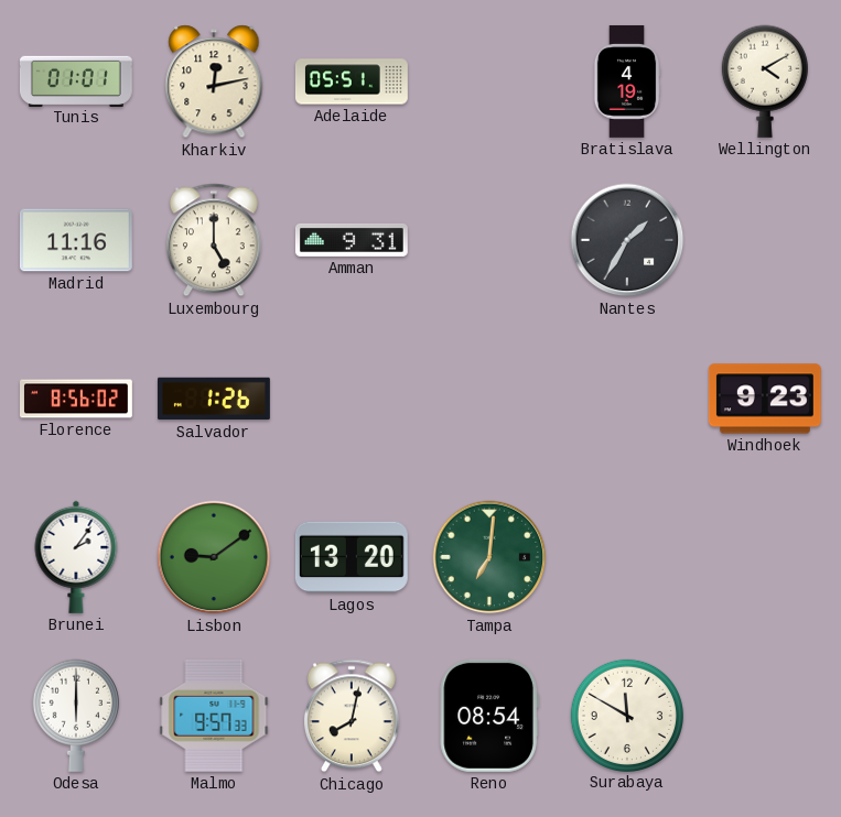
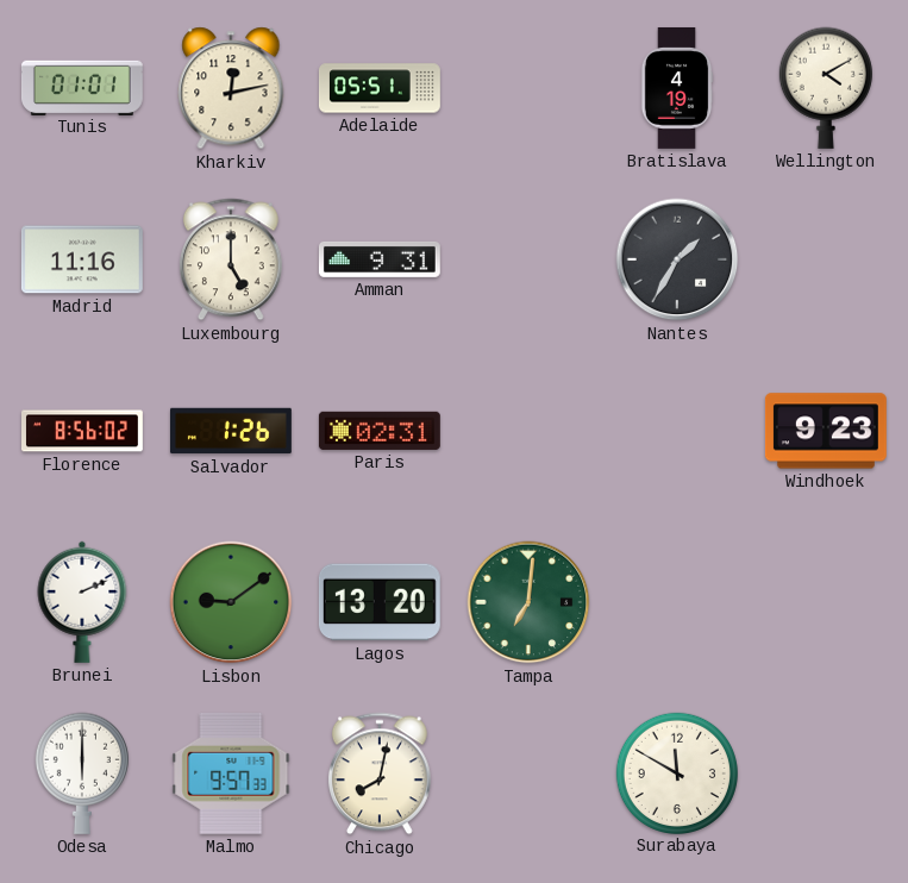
Paris: none -> 02:31
Brunei: 2:06 -> 2:11
Reno: 08:54 -> none
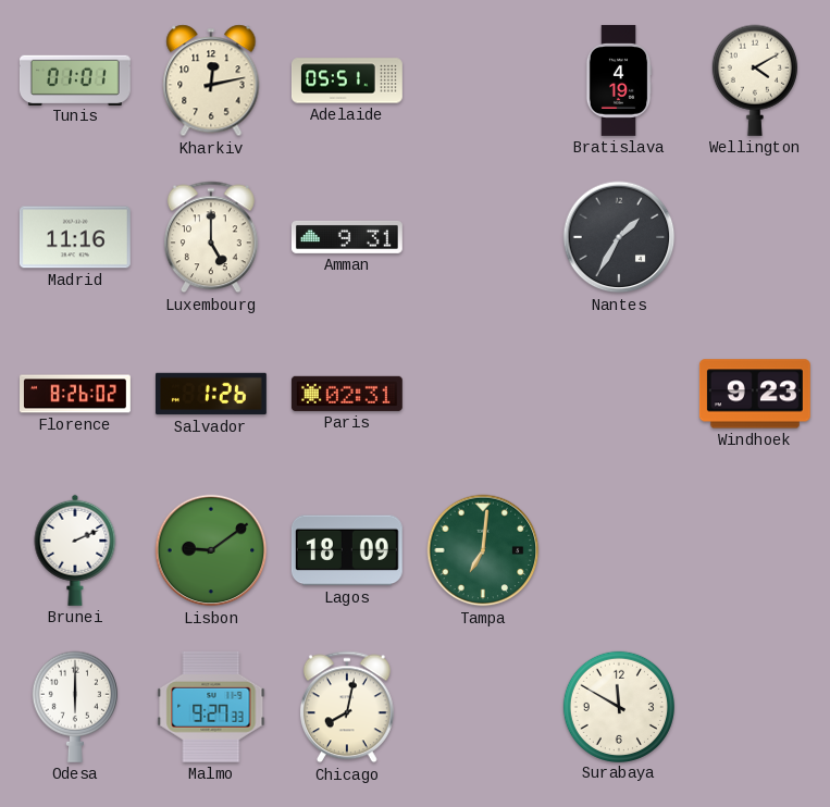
Florence: 8:56 -> 8:26
Lagos: 13:20 -> 18:09
Malmo: 9:57 -> 9:27
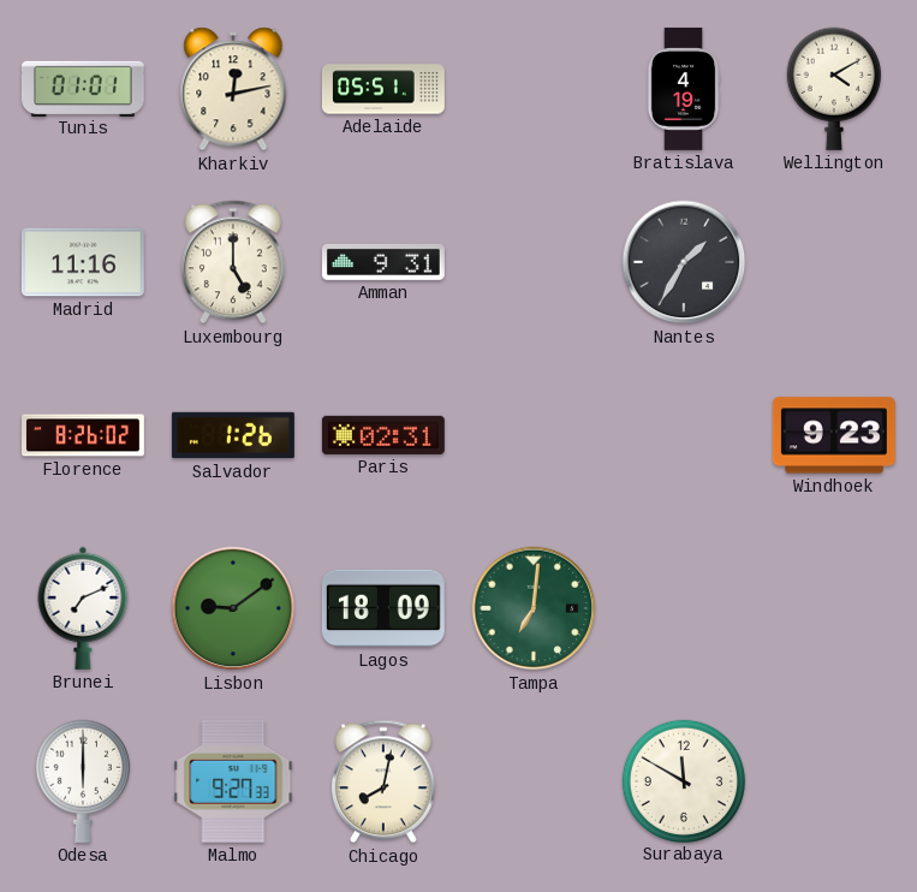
Brunei: 2:11 -> 7:11
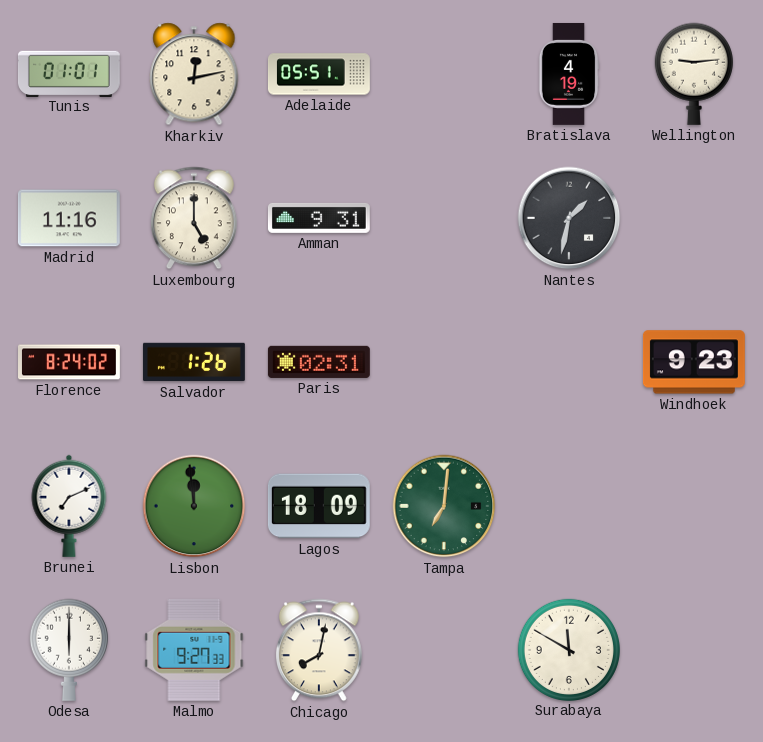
Wellington: 4:10 -> 9:14
Nantes: 1:35 -> 1:32
Florence: 8:26 -> 8:24
Lisbon: 9:09 -> 11:59
